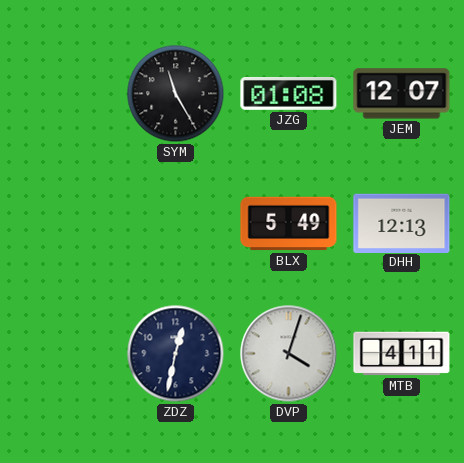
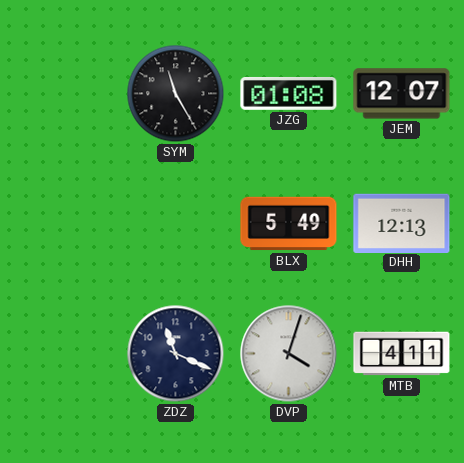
ZDZ: 12:32 -> 11:19
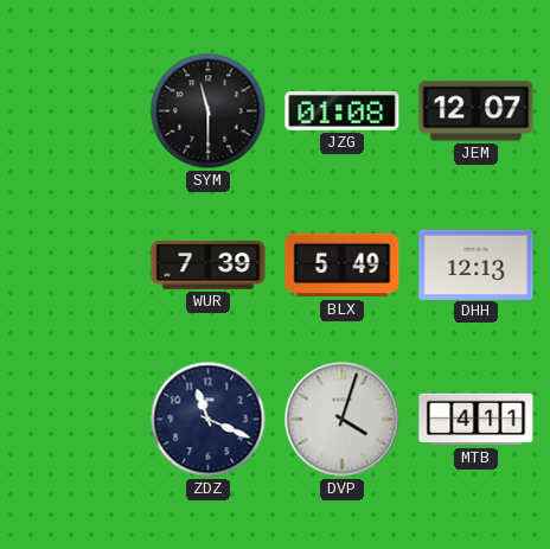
SYM: 11:25 -> 11:30
WUR: none -> 7:39
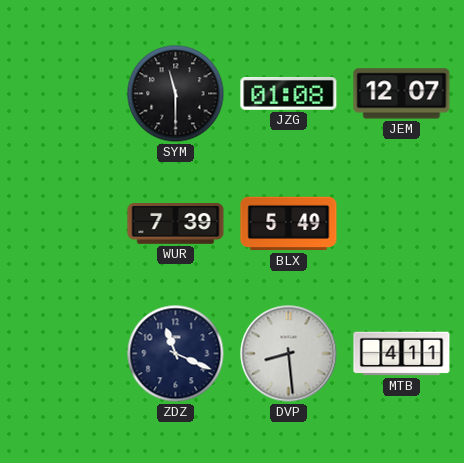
DHH: 12:13 -> none
DVP: 4:03 -> 8:29
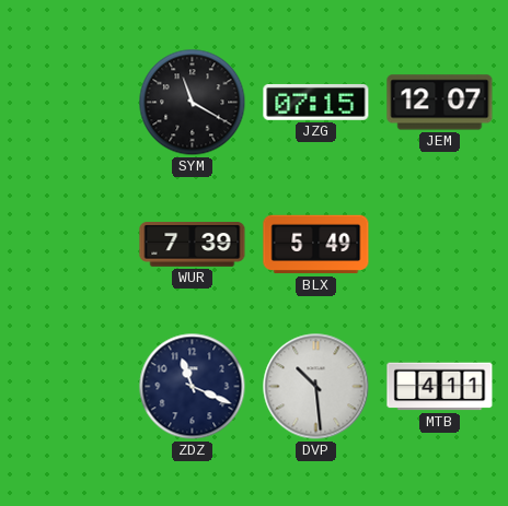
SYM: 11:30 -> 11:20
JZG: 01:08 -> 07:15
DVP: 8:29 -> 10:29
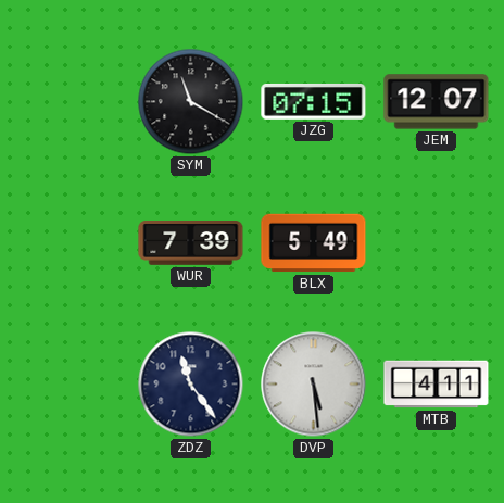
ZDZ: 11:19 -> 11:24
DVP: 10:29 -> 5:29
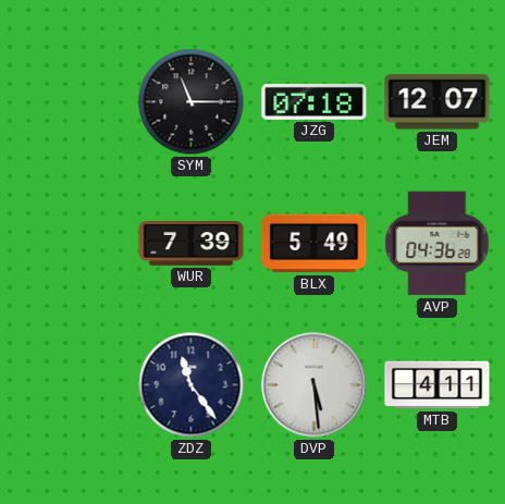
SYM: 11:20 -> 11:15
JZG: 07:15 -> 07:18
AVP: none -> 04:36
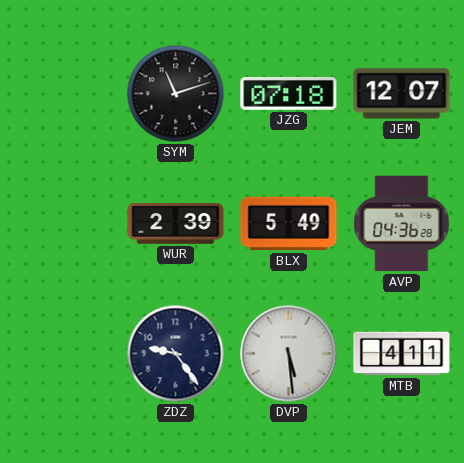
SYM: 11:15 -> 11:12
WUR: 7:39 -> 2:39
ZDZ: 11:24 -> 9:24
